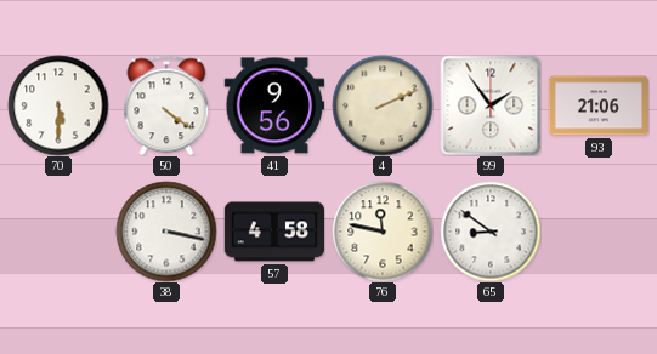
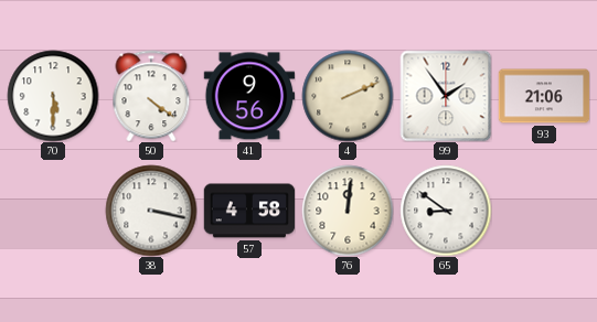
76: 11:47 -> 12:01
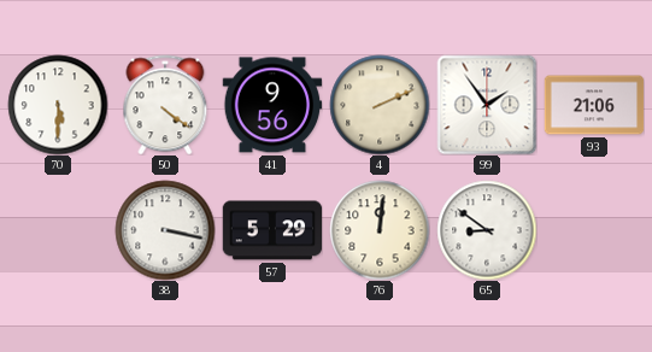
57: 4:58 -> 5:29
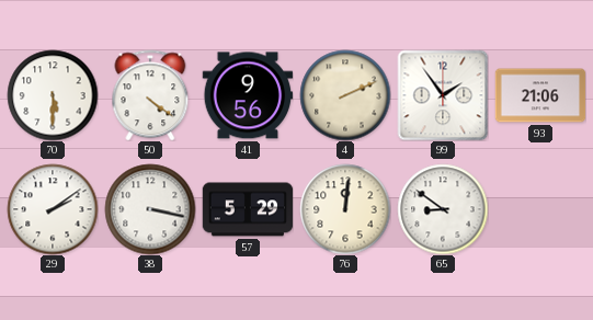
29: none -> 2:09
